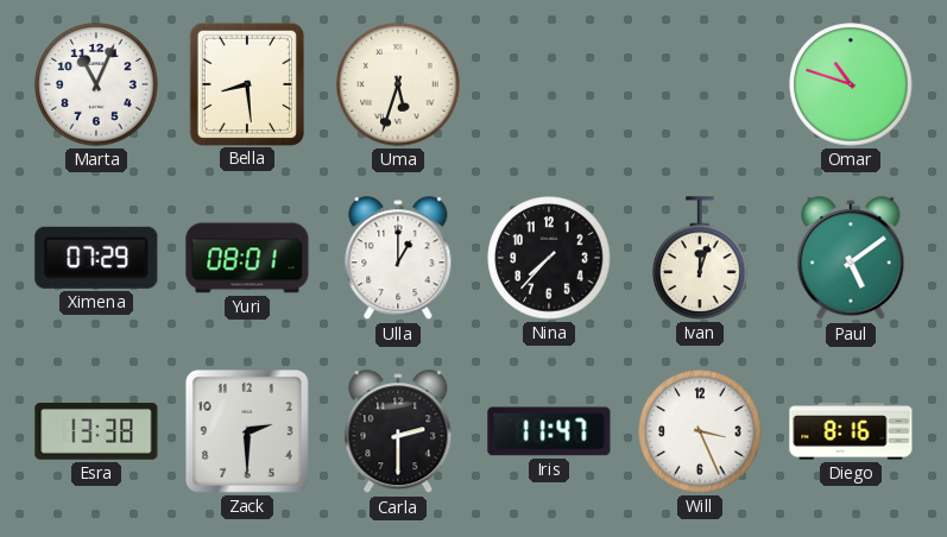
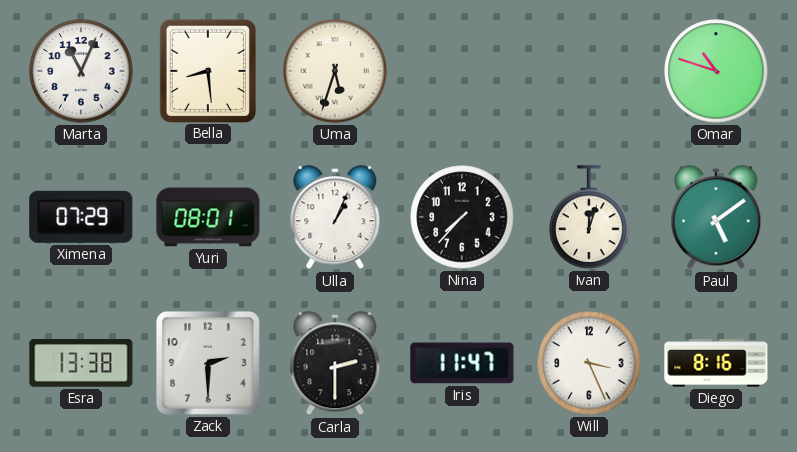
Ulla: 1:00 -> 1:04
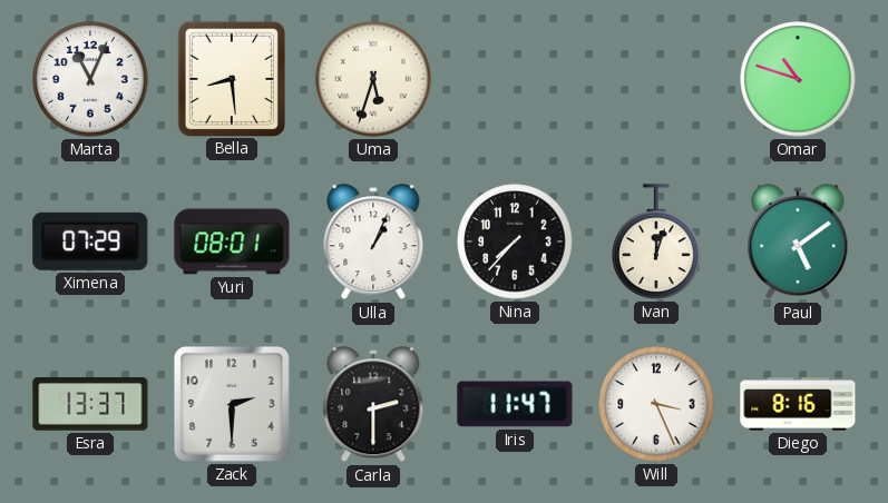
Esra: 13:38 -> 13:37
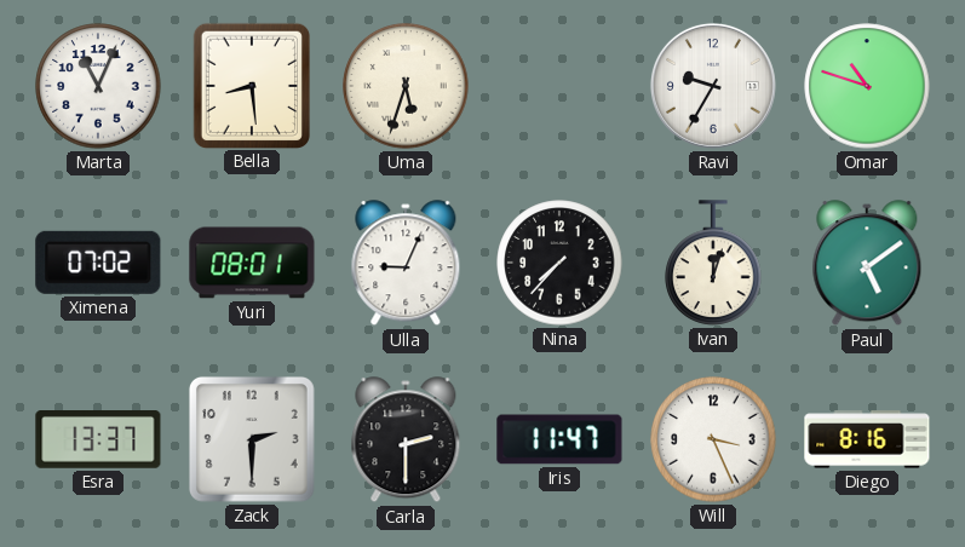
Ravi: none -> 9:35
Ximena: 07:29 -> 07:02
Ulla: 1:04 -> 9:04
